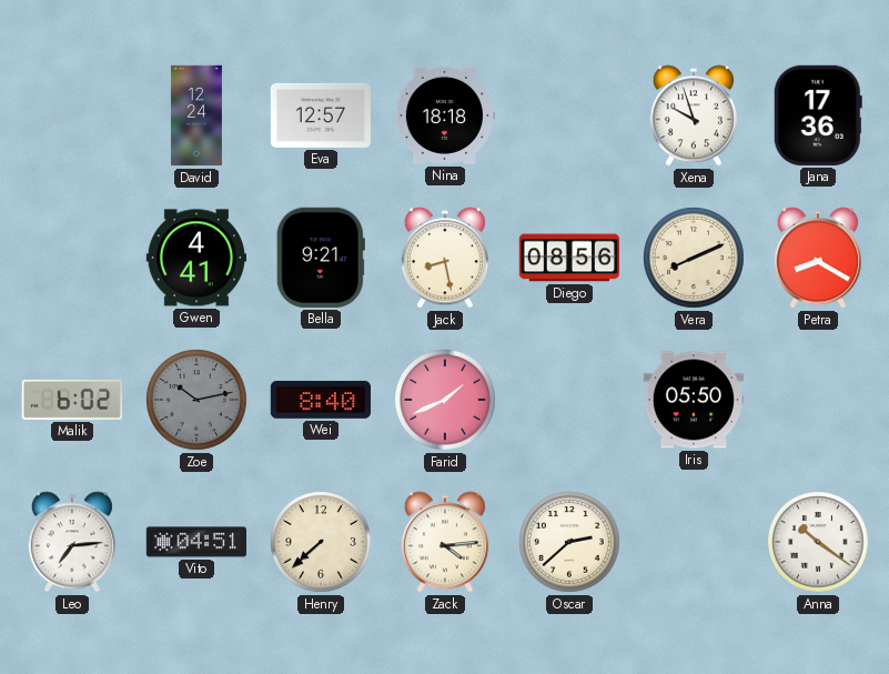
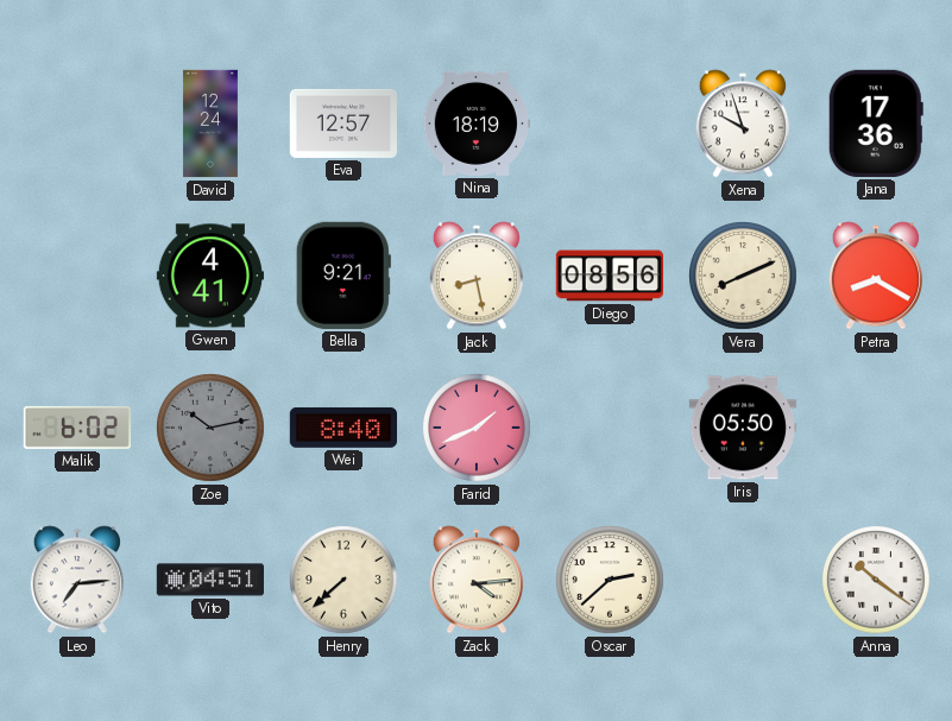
Nina: 18:18 -> 18:19
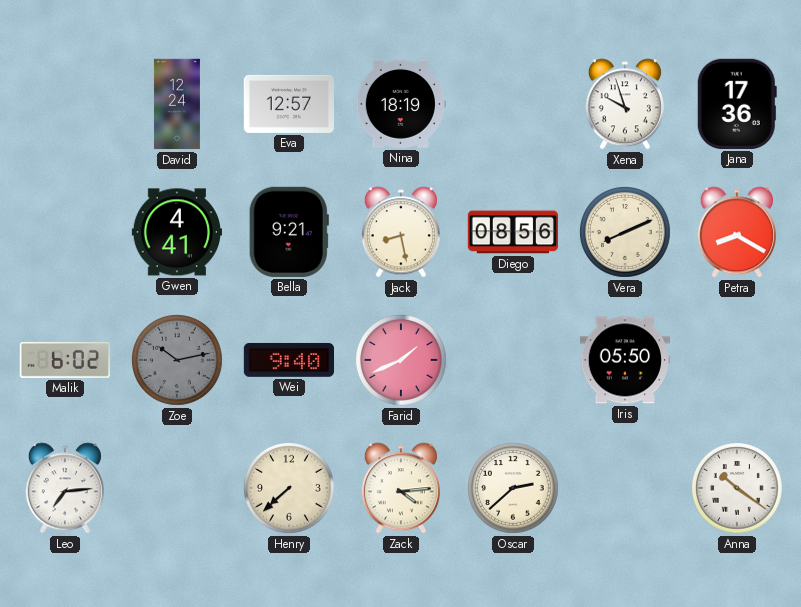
Wei: 8:40 -> 9:40
Vito: 04:51 -> none
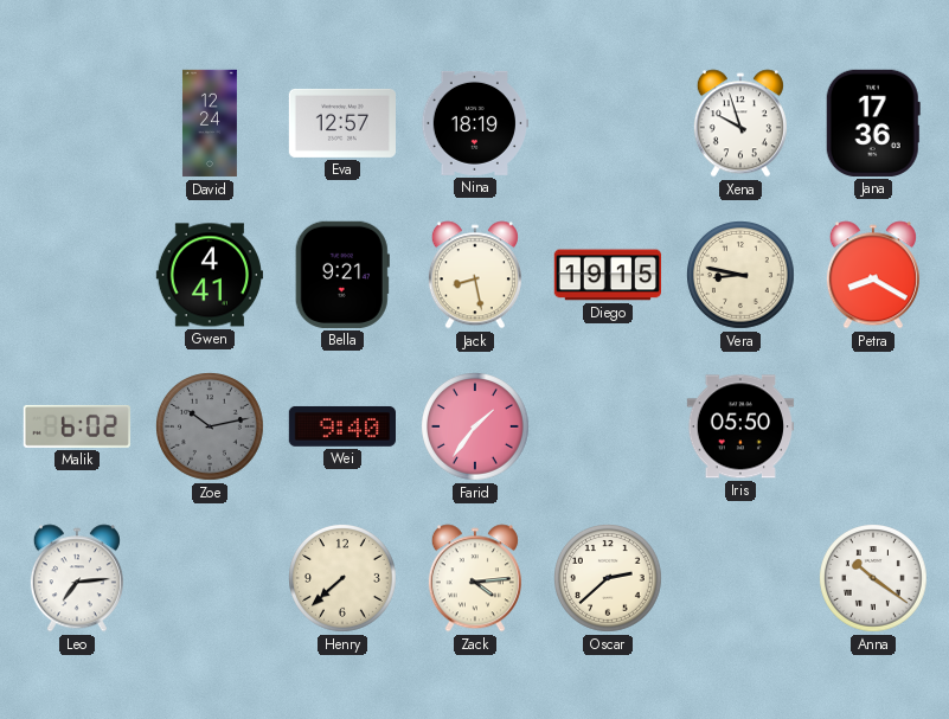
Diego: 08:56 -> 19:15
Vera: 8:11 -> 8:47
Farid: 1:41 -> 1:36
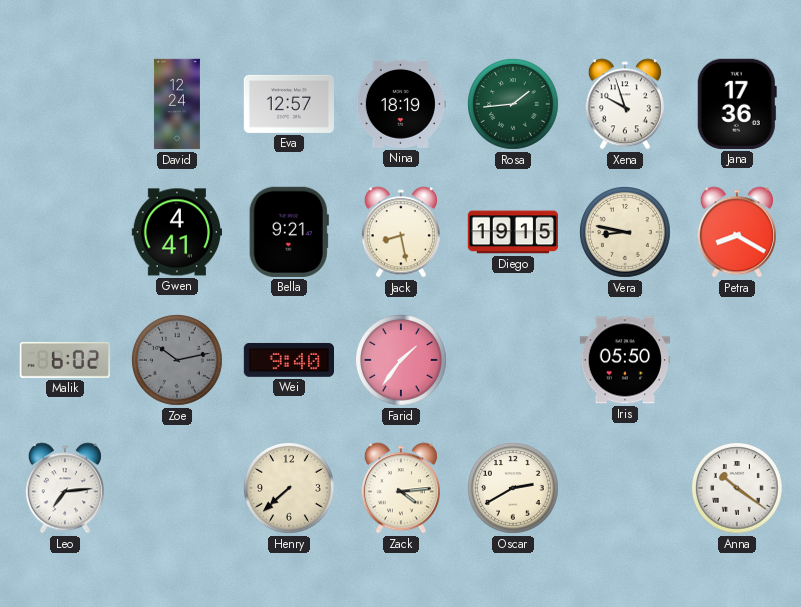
Rosa: none -> 1:44
Oscar: 2:38 -> 2:40
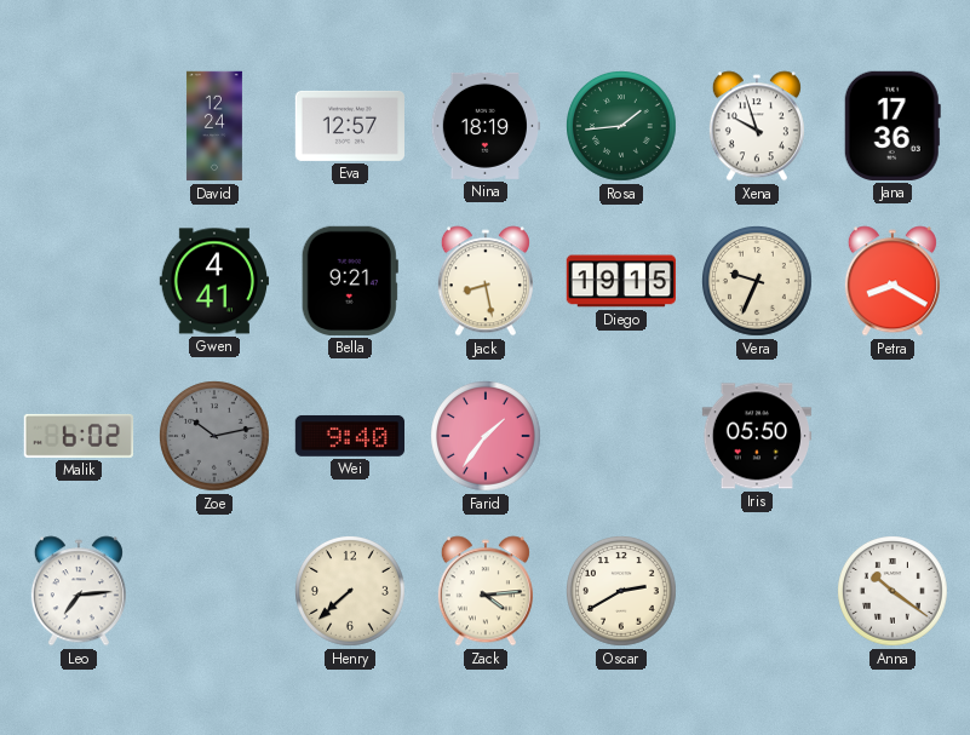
Vera: 8:47 -> 9:34
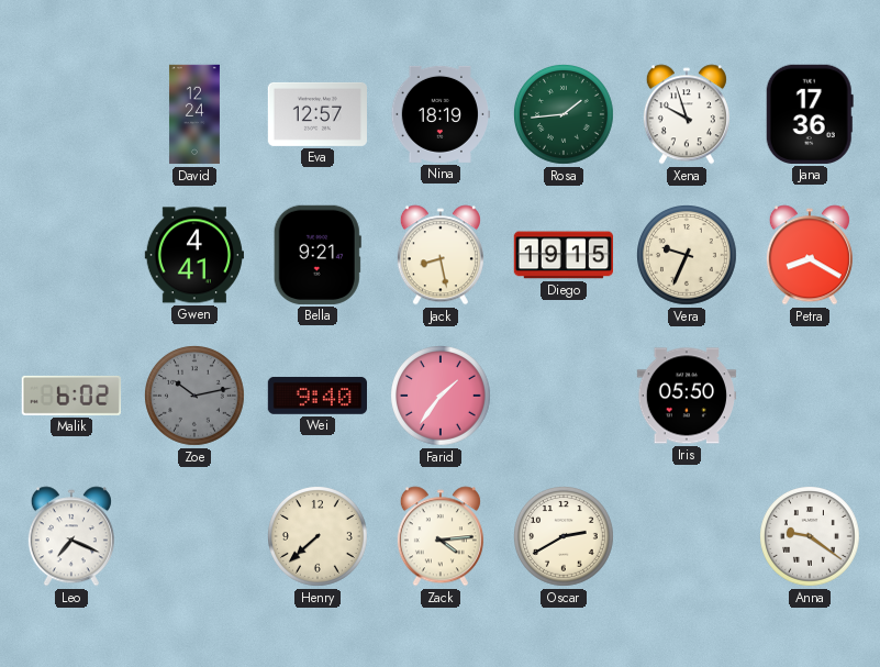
Leo: 7:14 -> 7:19
Anna: 10:21 -> 9:21
